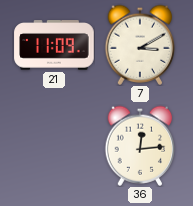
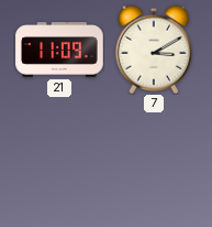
36: 12:14 -> none
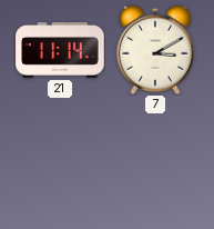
21: 11:09 -> 11:14
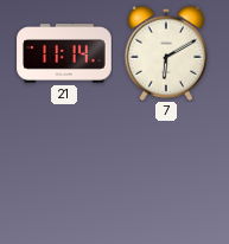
7: 3:10 -> 6:10
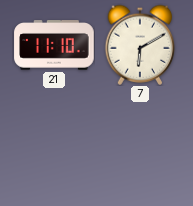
21: 11:14 -> 11:10
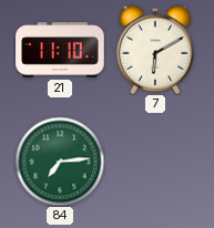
84: none -> 7:14
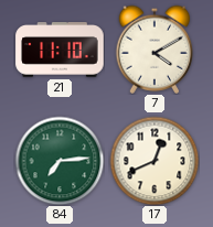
7: 6:10 -> 4:10
17: none -> 12:41
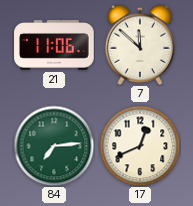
21: 11:10 -> 11:06
7: 4:10 -> 11:52
